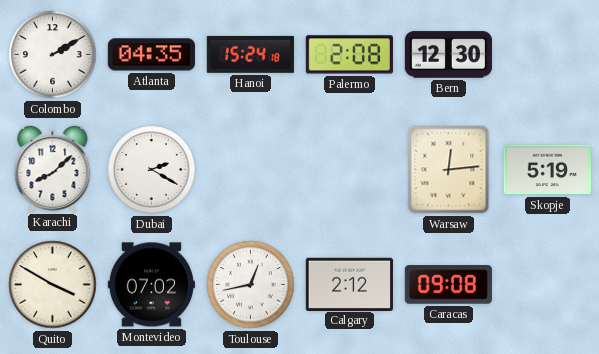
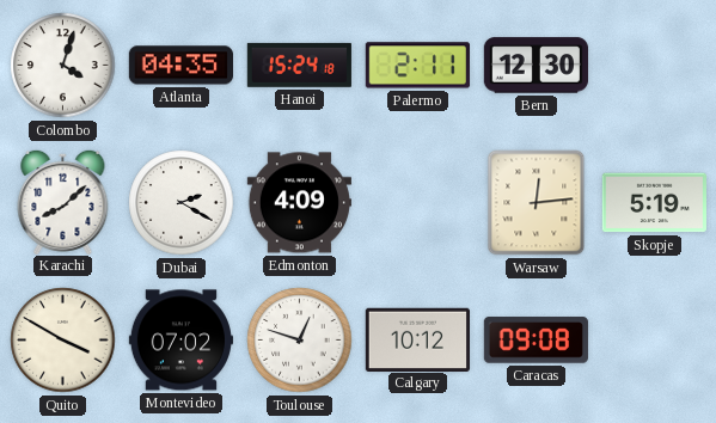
Colombo: 2:10 -> 4:03
Palermo: 2:08 -> 2:11
Edmonton: none -> 4:09
Toulouse: 12:43 -> 12:48
Calgary: 2:12 -> 10:12
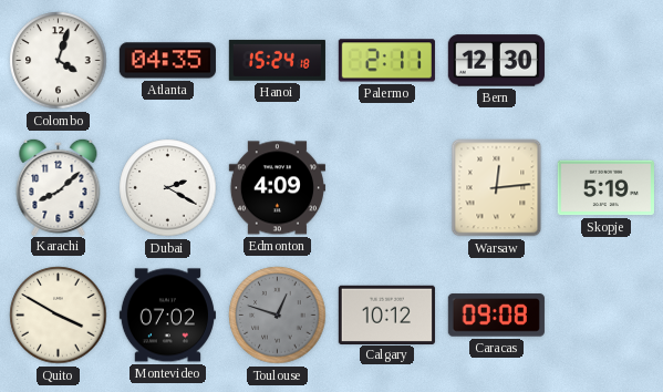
Toulouse dial: white -> grey
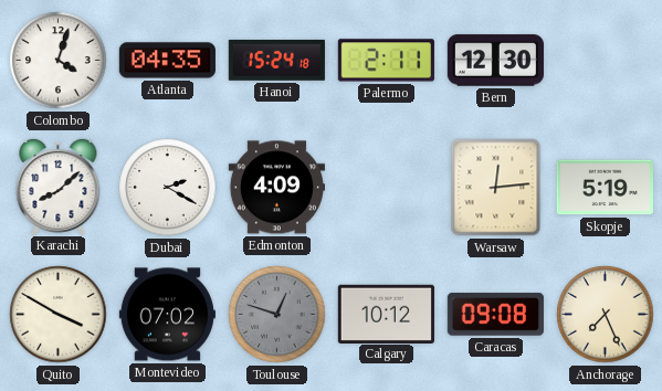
Anchorage: none -> 7:26
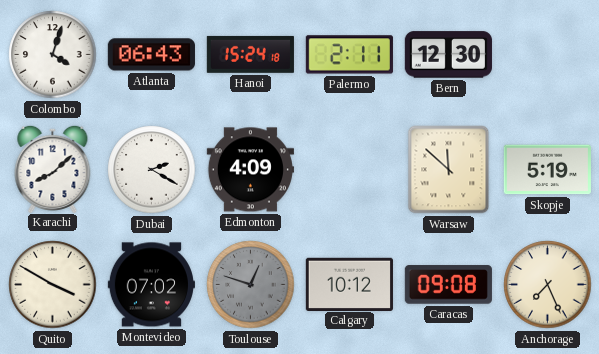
Atlanta: 04:35 -> 06:43
Warsaw: 12:14 -> 11:52
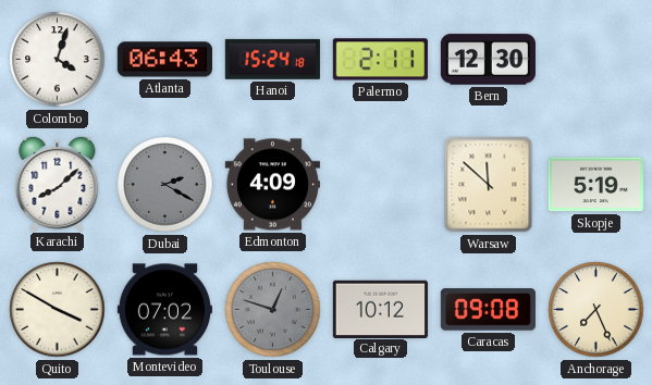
Dubai dial: white -> grey
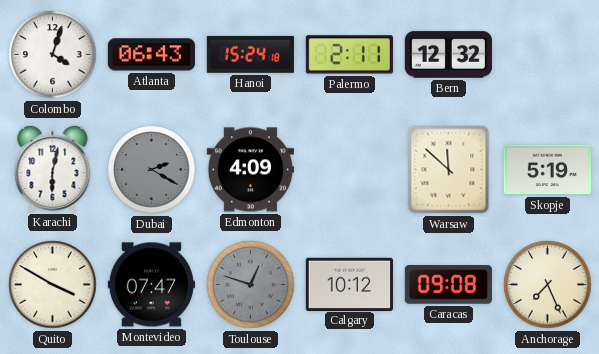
Bern: 12:30 -> 12:32
Karachi: 8:08 -> 6:02
Montevideo: 07:02 -> 07:47
